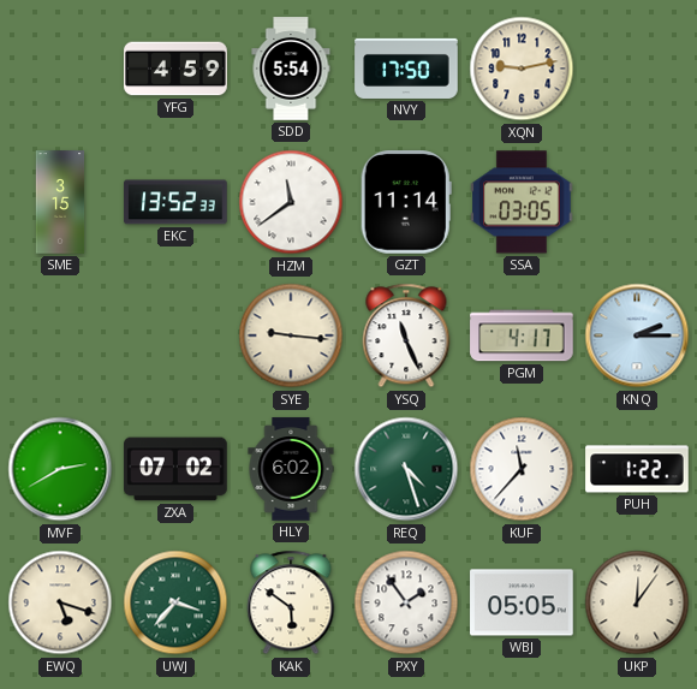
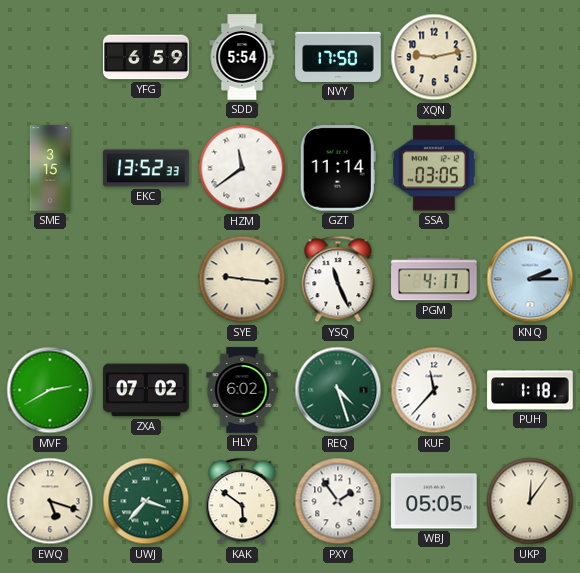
YFG: 4:59 -> 6:59
PUH: 1:22 -> 1:18
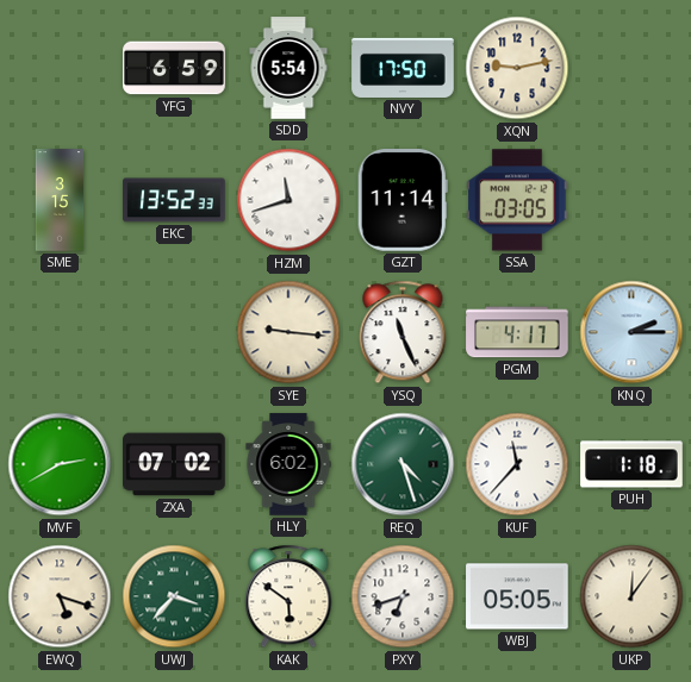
HZM: 11:39 -> 11:42
PXY: 1:54 -> 6:42
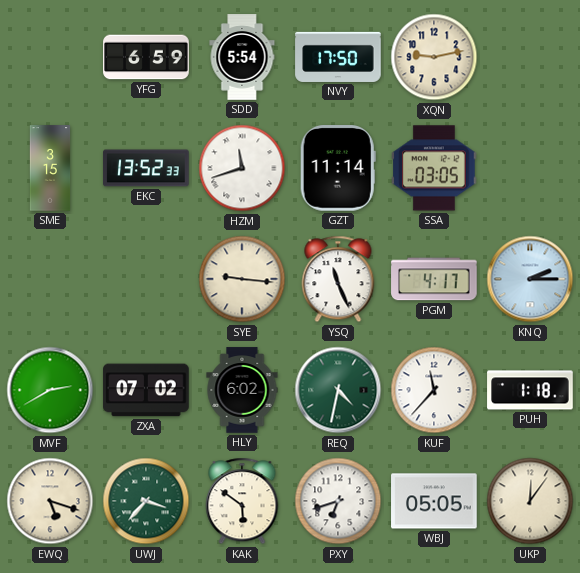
REQ: 4:27 -> 4:32
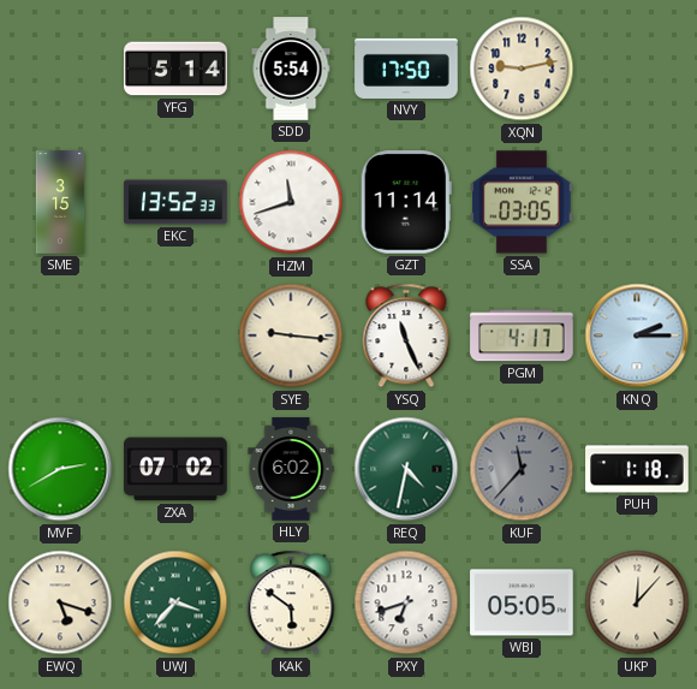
YFG: 6:59 -> 5:14
KUF dial: white -> grey
UKP: 12:06 -> 12:07
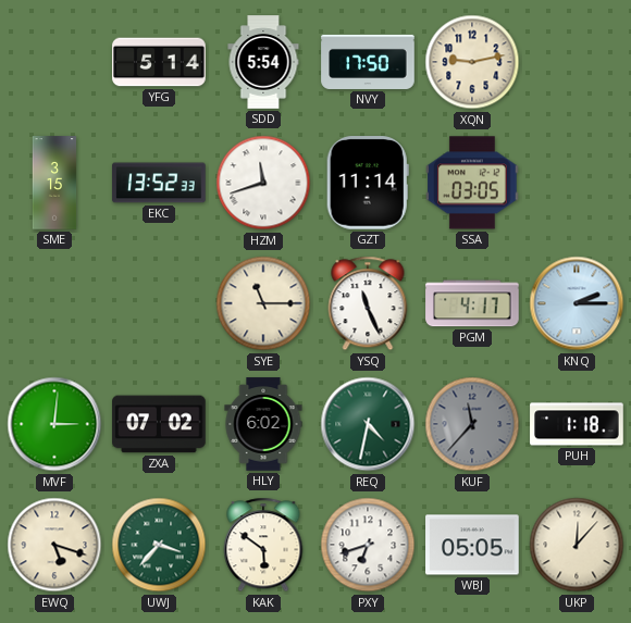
SYE: 9:16 -> 11:15
MVF: 2:40 -> 3:01
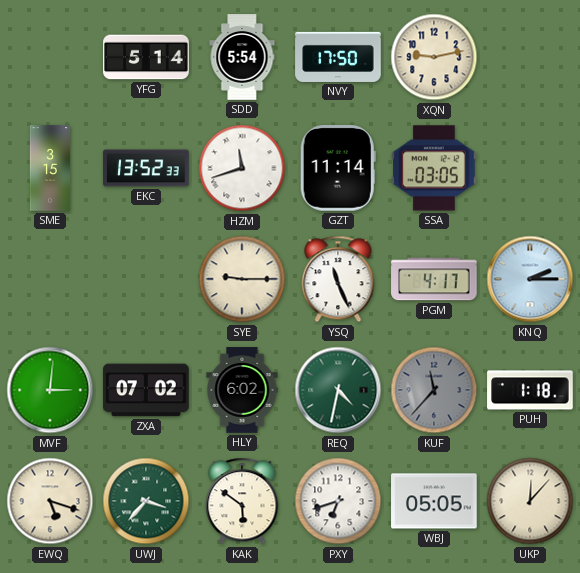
SYE: 11:15 -> 9:15
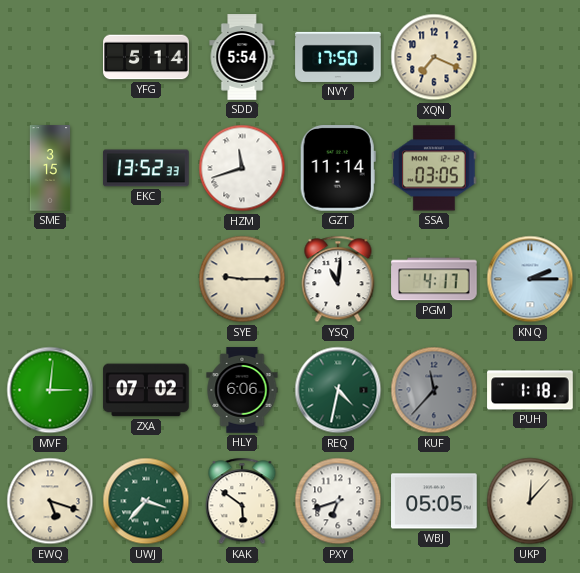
XQN: 9:13 -> 7:19
YSQ: 11:26 -> 11:01
HLY: 6:02 -> 6:06
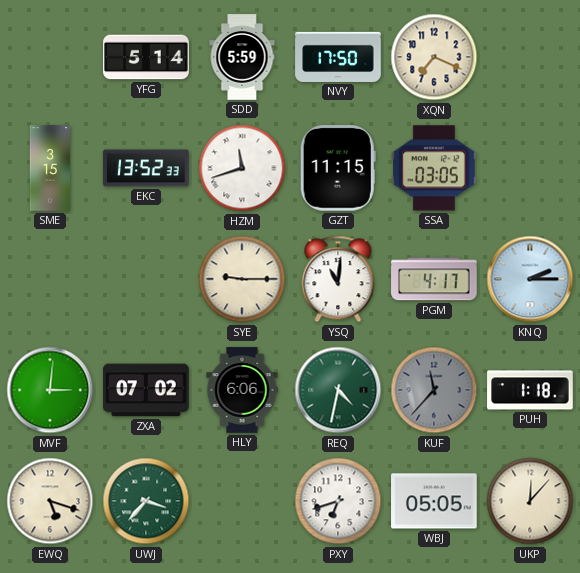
SDD: 5:54 -> 5:59
GZT: 11:14 -> 11:15
KAK: 5:51 -> none
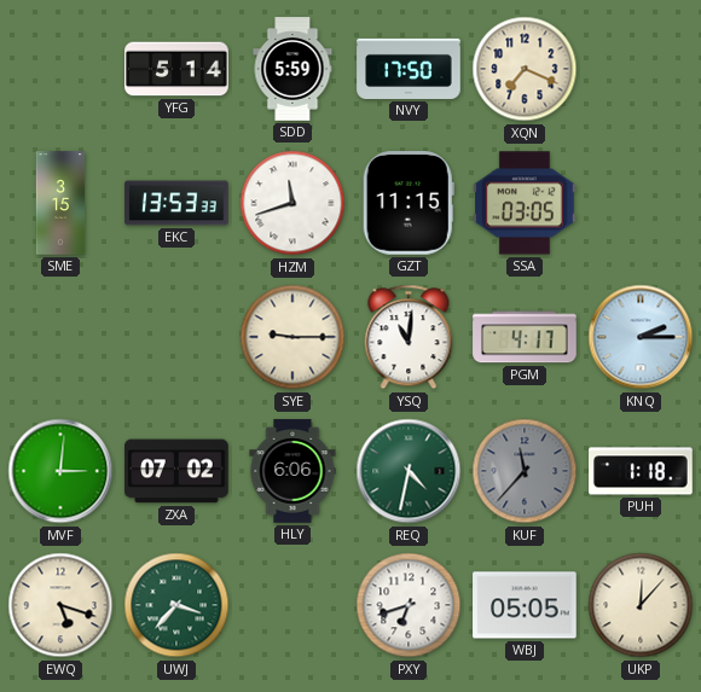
EKC: 13:52 -> 13:53
